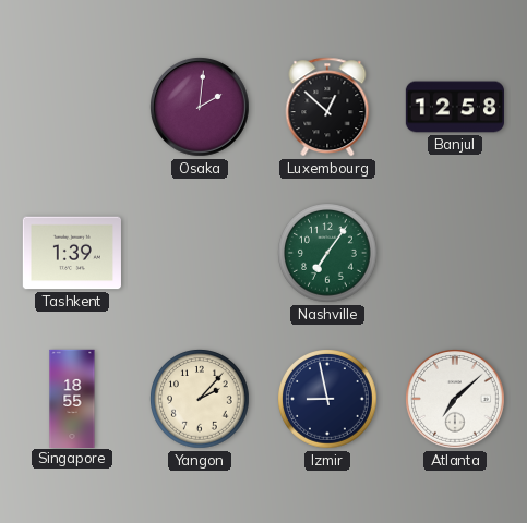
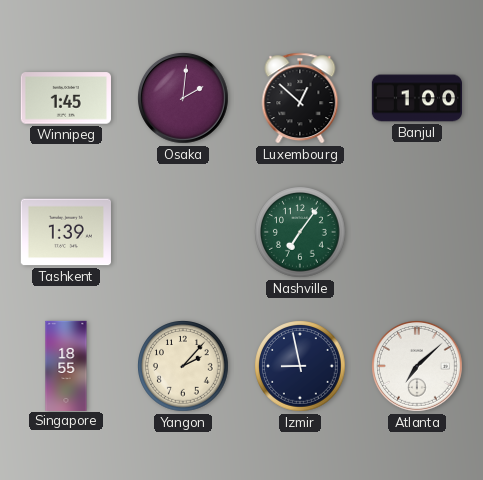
Winnipeg: none -> 1:45
Banjul: 12:58 -> 1:00
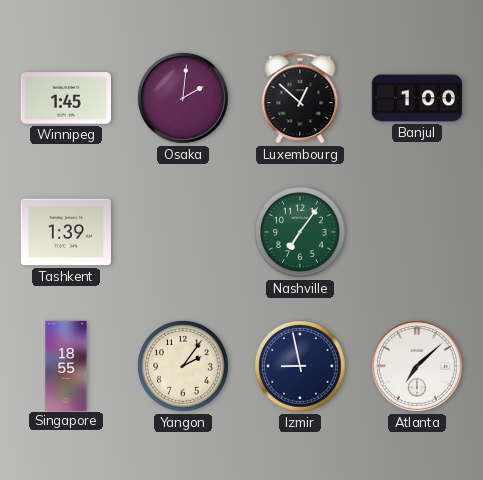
Yangon: 2:07 -> 2:06
